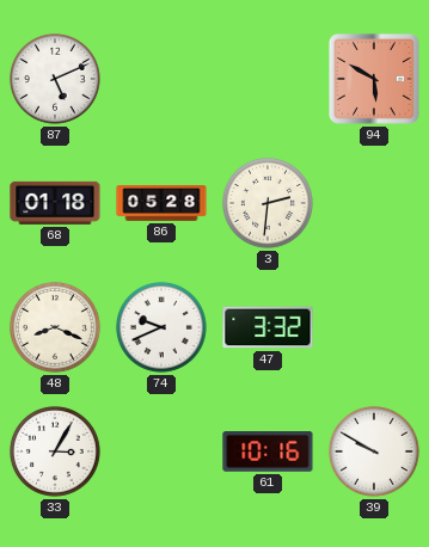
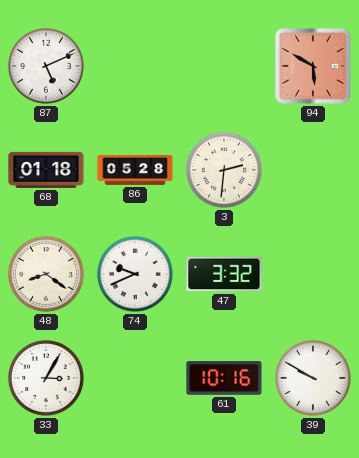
48: 8:19 -> 8:21
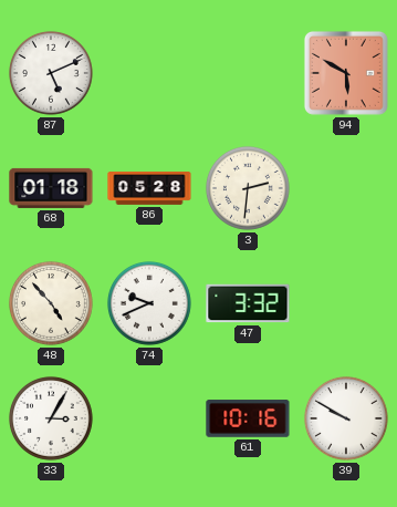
48: 8:21 -> 4:53
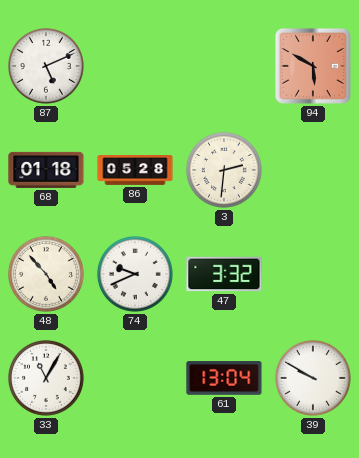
33: 3:05 -> 11:05
61: 10:16 -> 13:04
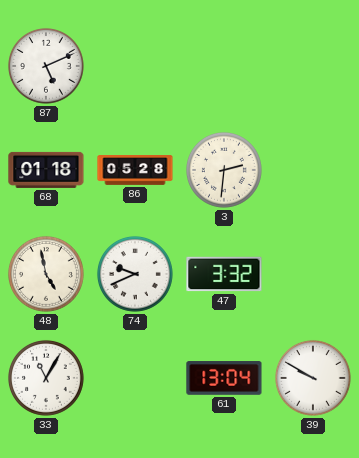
94: 5:50 -> none
48: 4:53 -> 4:58
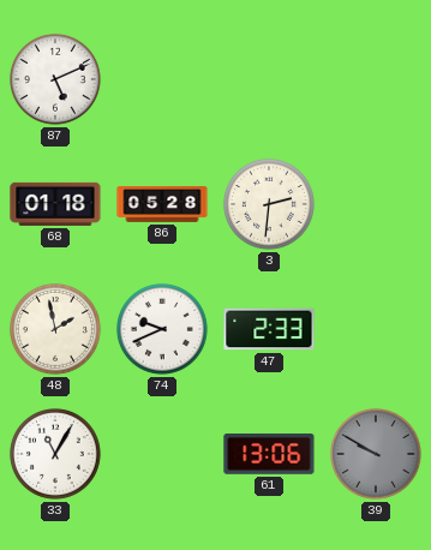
48: 4:58 -> 1:58
47: 3:32 -> 2:33
61: 13:04 -> 13:06
39 dial: white -> grey
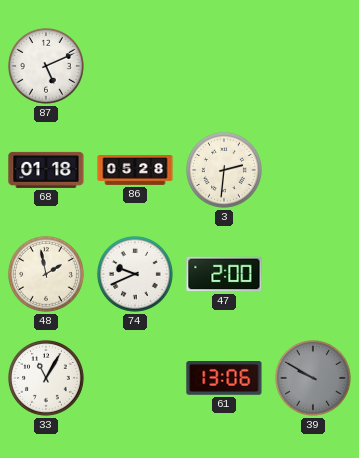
47: 2:33 -> 2:00
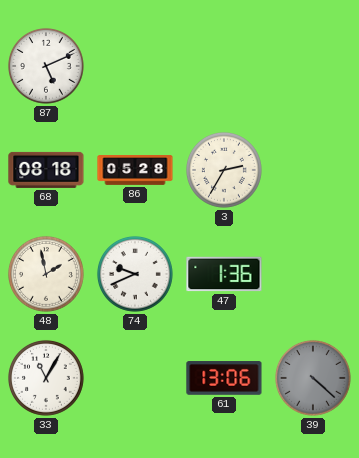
68: 01:18 -> 08:18
3: 2:31 -> 2:35
47: 2:00 -> 1:36
39: 9:50 -> 4:22
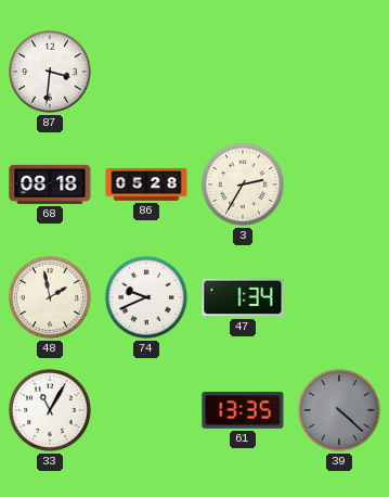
87: 5:11 -> 3:31
47: 1:36 -> 1:34
61: 13:06 -> 13:35
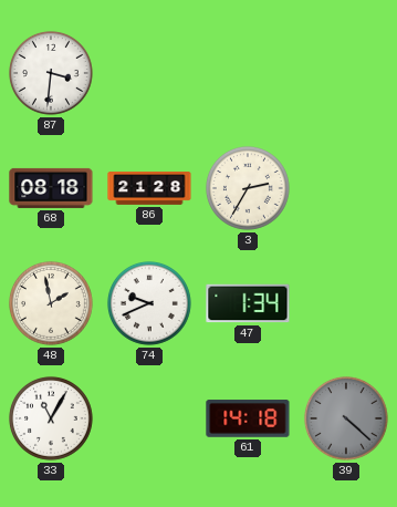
86: 05:28 -> 21:28
61: 13:35 -> 14:18
